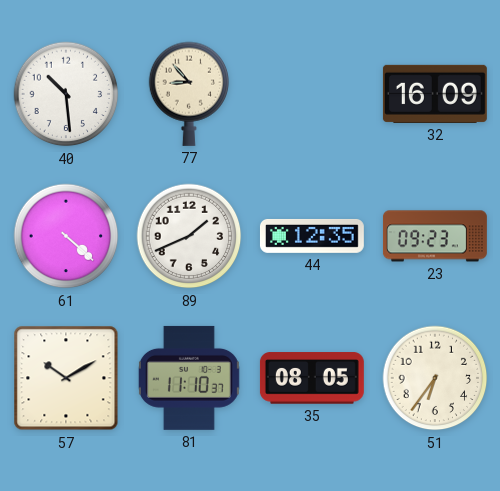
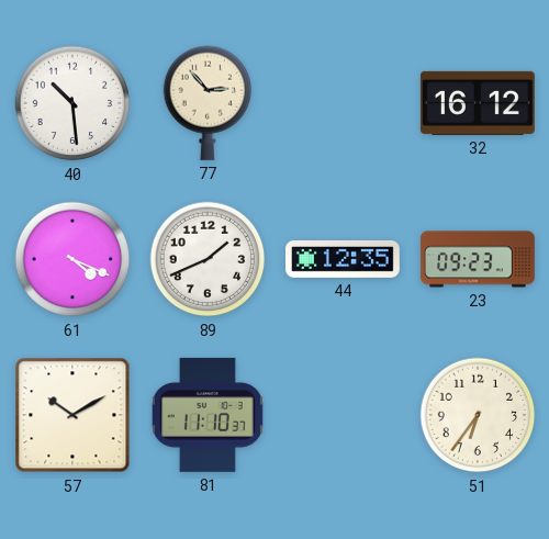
77: 8:53 -> 2:53
32: 16:09 -> 16:12
61: 4:22 -> 4:19
35: 08:05 -> none
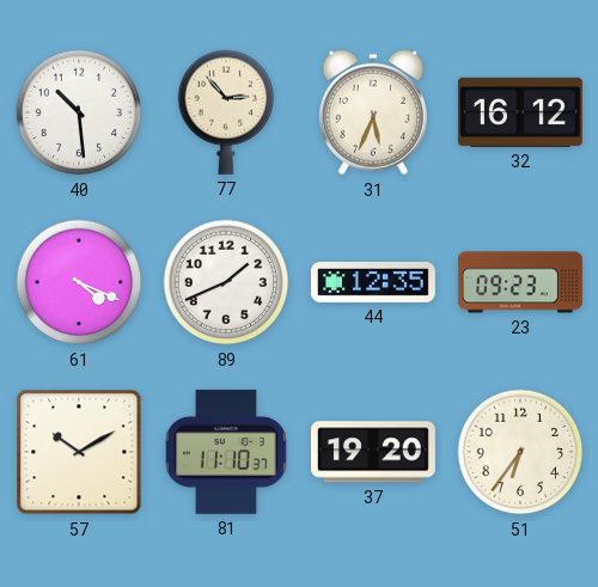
31: none -> 5:34
37: none -> 19:20
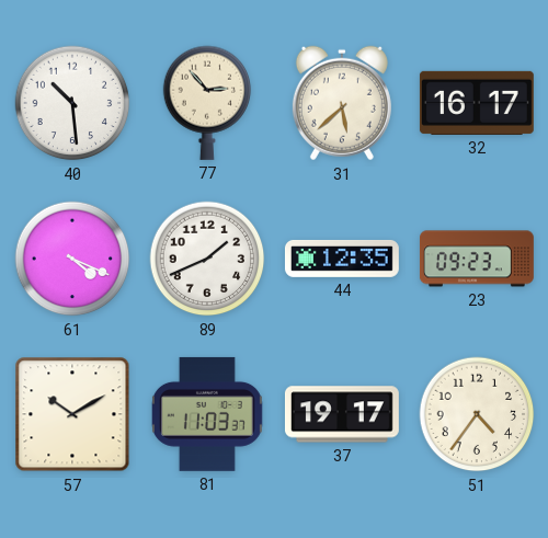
31: 5:34 -> 5:38
32: 16:12 -> 16:17
81: 11:10 -> 11:03
37: 19:20 -> 19:17
51: 6:36 -> 4:36
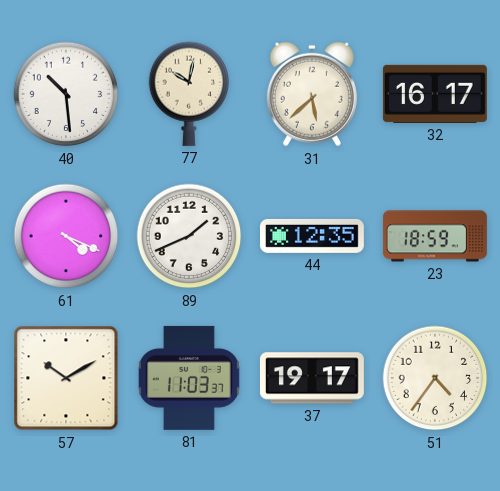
77: 2:53 -> 10:02
23: 09:23 -> 18:59
